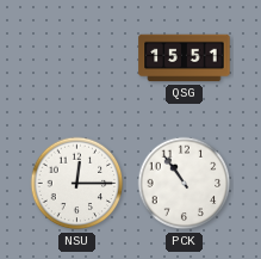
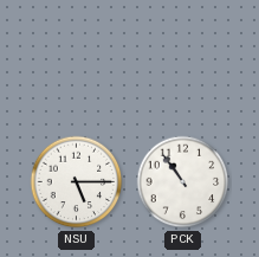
QSG: 15:51 -> none
NSU: 12:15 -> 5:15
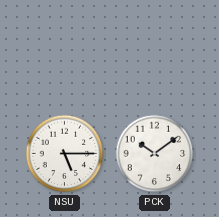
PCK: 10:54 -> 10:09
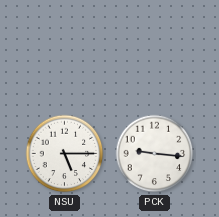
PCK: 10:09 -> 9:16
